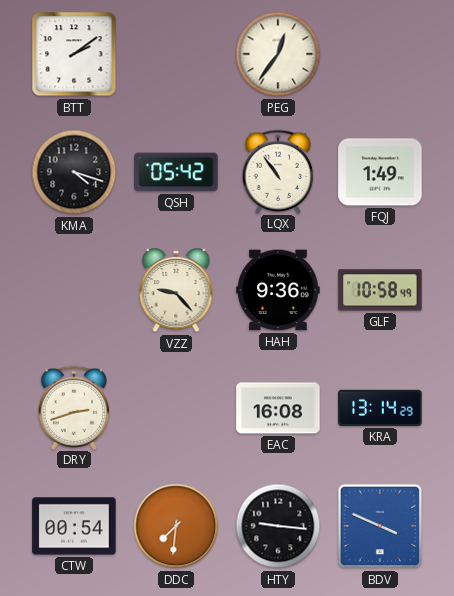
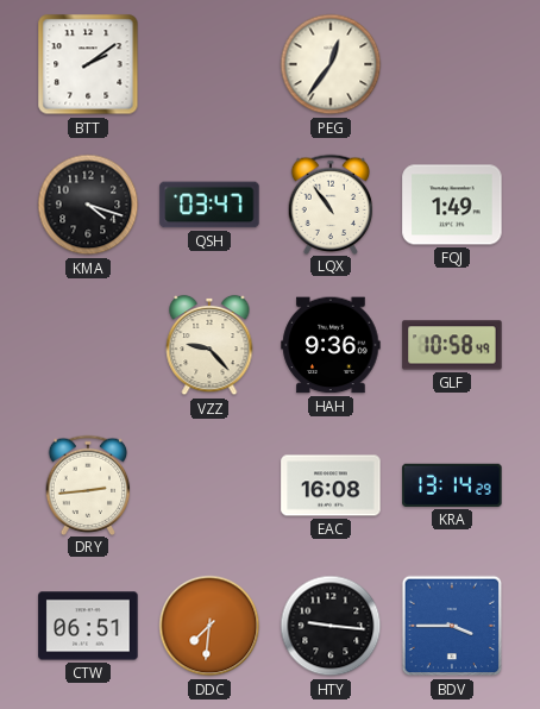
QSH: 05:42 -> 03:47
DRY: 2:42 -> 2:44
CTW: 00:54 -> 06:51
BDV: 3:49 -> 3:45
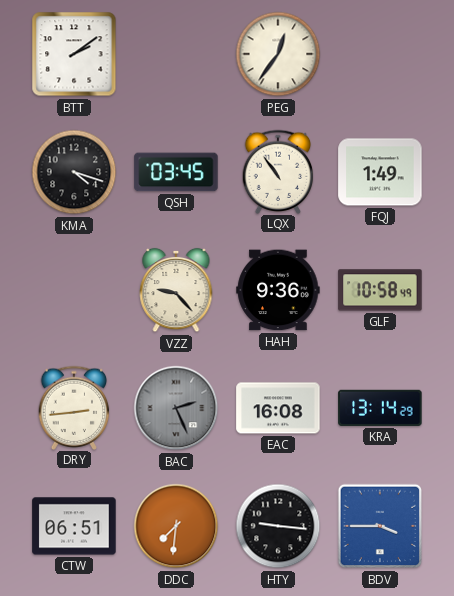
QSH: 03:47 -> 03:45
BAC: none -> 2:26
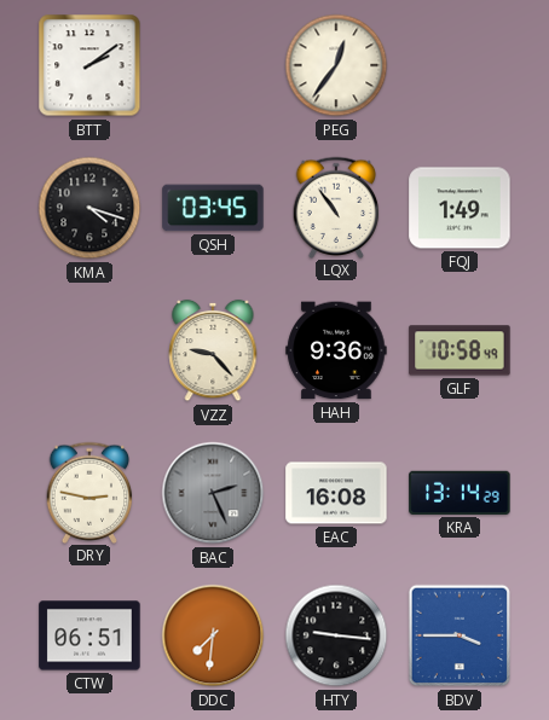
DRY: 2:44 -> 2:47
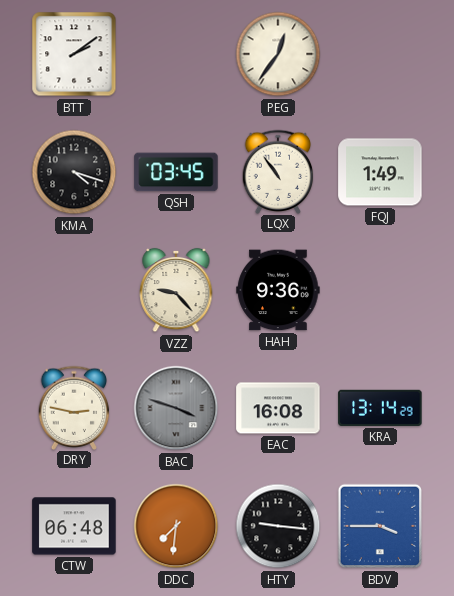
GLF: 10:58 -> none
BAC: 2:26 -> 3:48
CTW: 06:51 -> 06:48
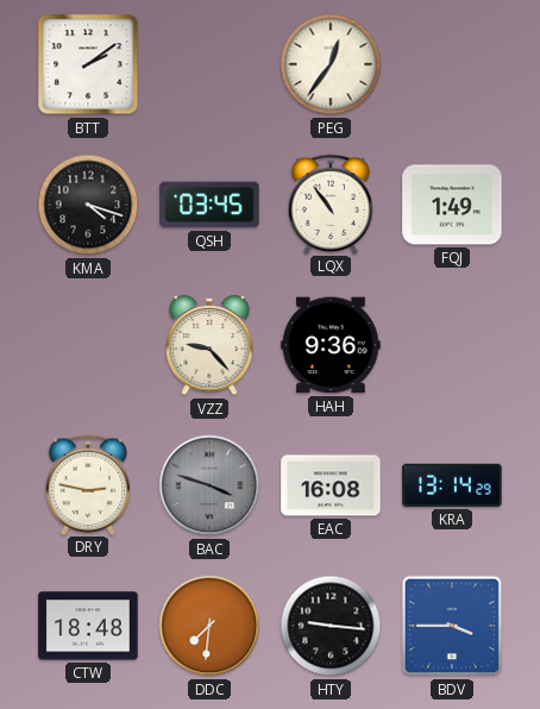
CTW: 06:48 -> 18:48
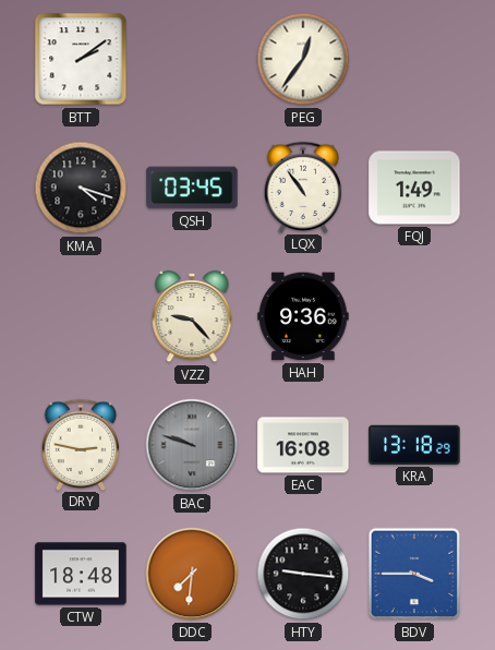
BAC: 3:48 -> 9:48
KRA: 13:14 -> 13:18
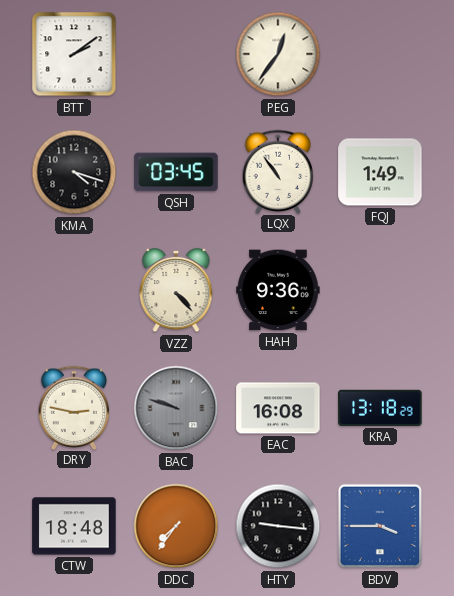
VZZ: 9:23 -> 4:23
DDC: 7:31 -> 7:36
